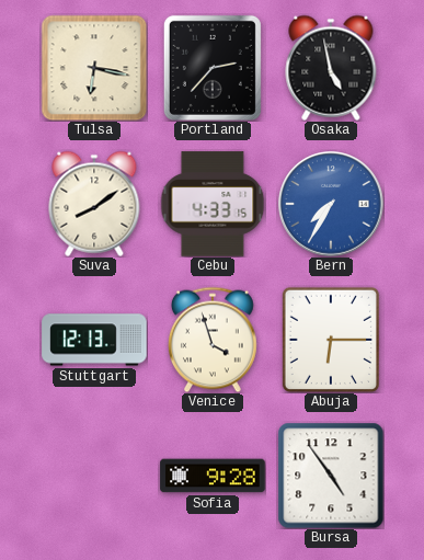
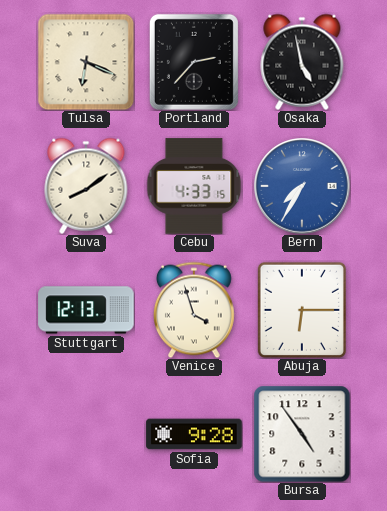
Tulsa: 6:17 -> 6:19
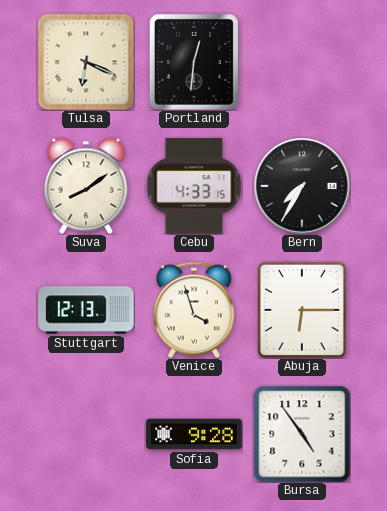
Portland: 2:37 -> 12:31
Osaka: 4:58 -> none
Bern dial: blue -> black
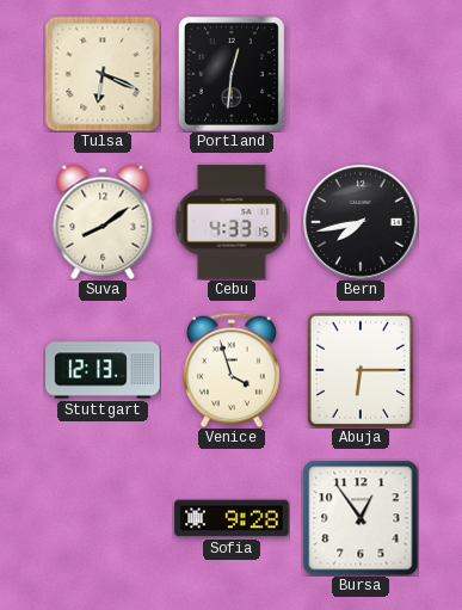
Bern: 7:35 -> 7:43
Bursa: 4:54 -> 12:54
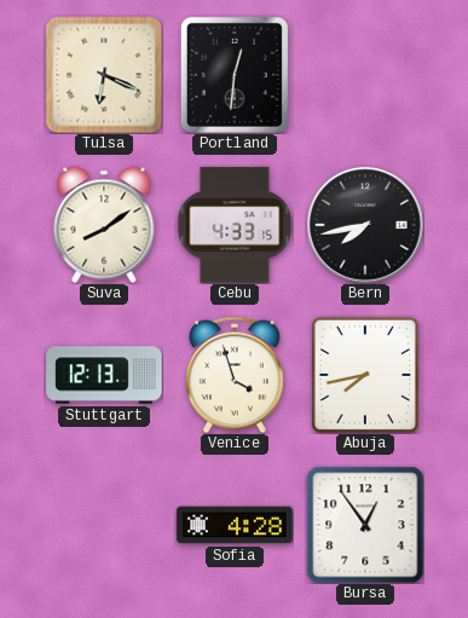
Abuja: 6:15 -> 7:43
Sofia: 9:28 -> 4:28
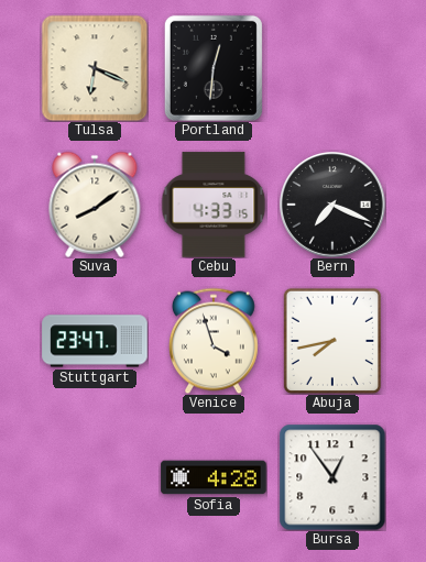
Bern: 7:43 -> 7:19
Stuttgart: 12:13 -> 23:47
